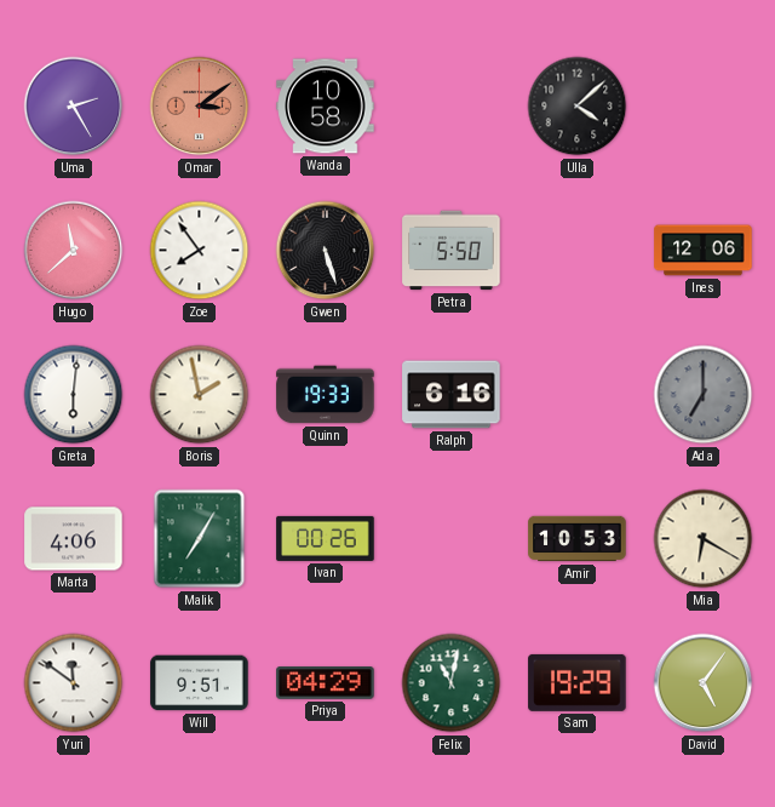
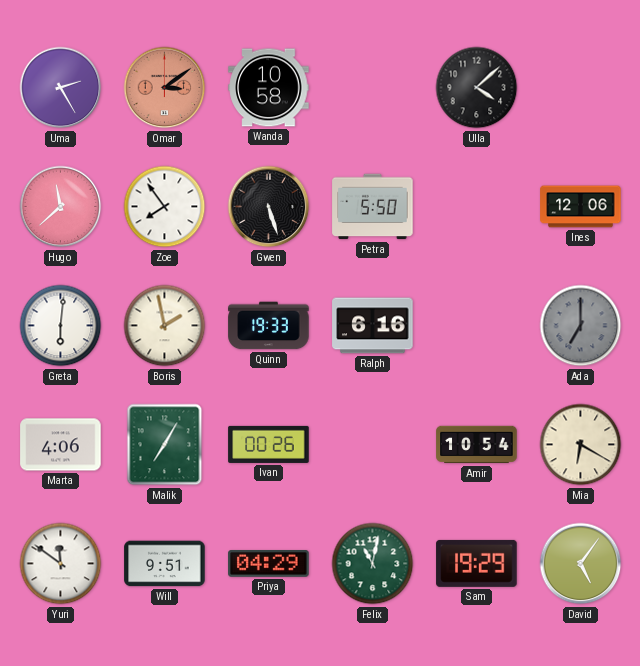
Amir: 10:53 -> 10:54
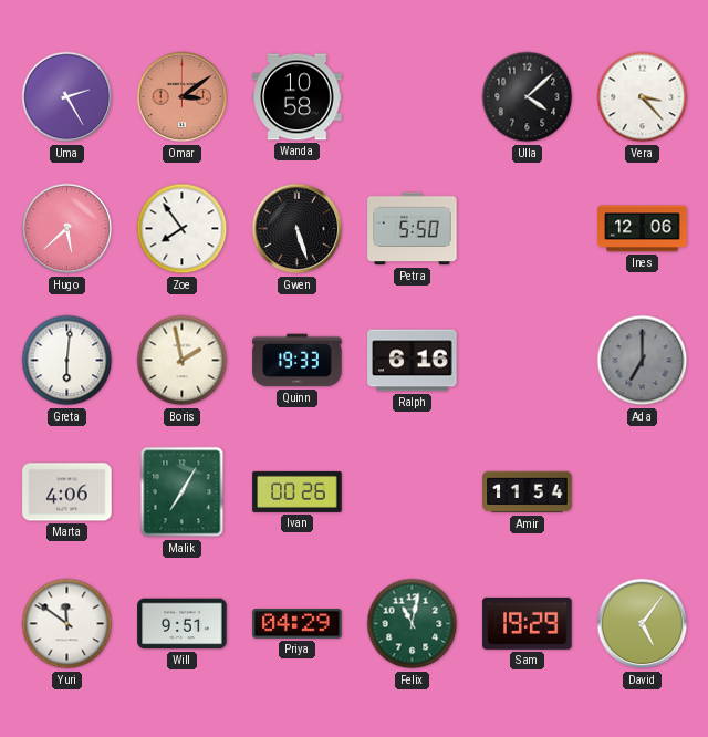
Vera: none -> 3:23
Hugo: 11:38 -> 5:38
Amir: 10:54 -> 11:54
Mia: 6:20 -> none
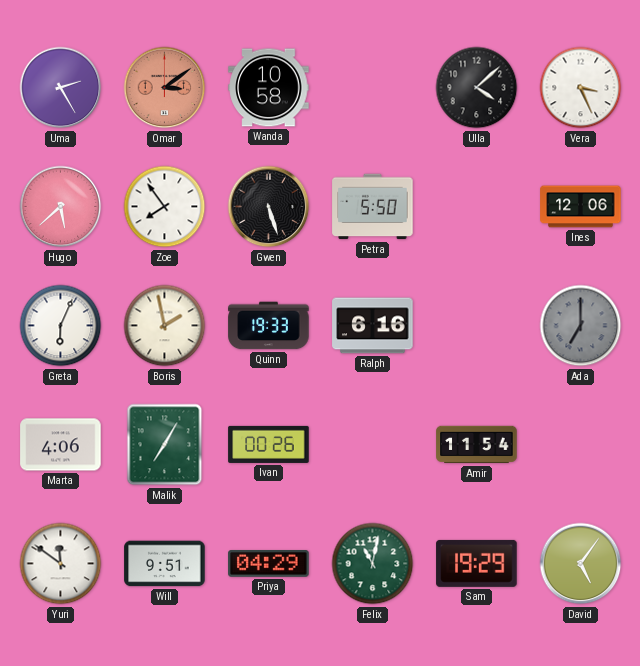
Vera: 3:23 -> 3:26
Greta: 6:01 -> 6:04
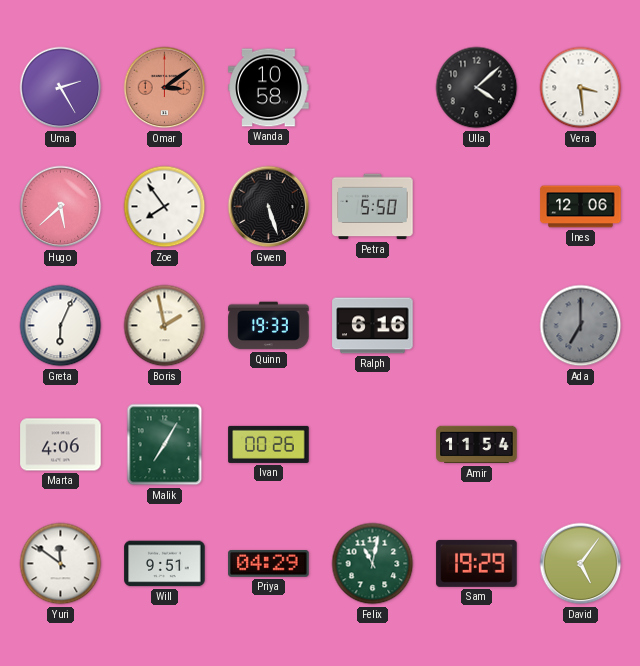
Vera: 3:26 -> 3:29
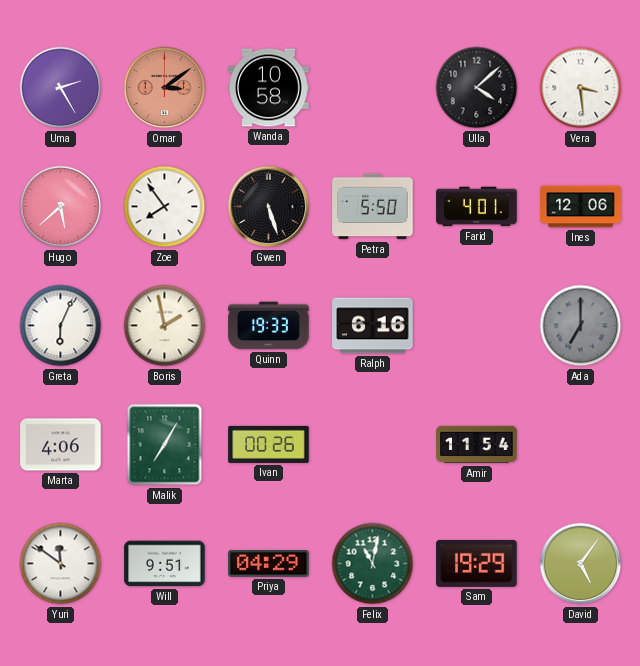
Farid: none -> 4:01
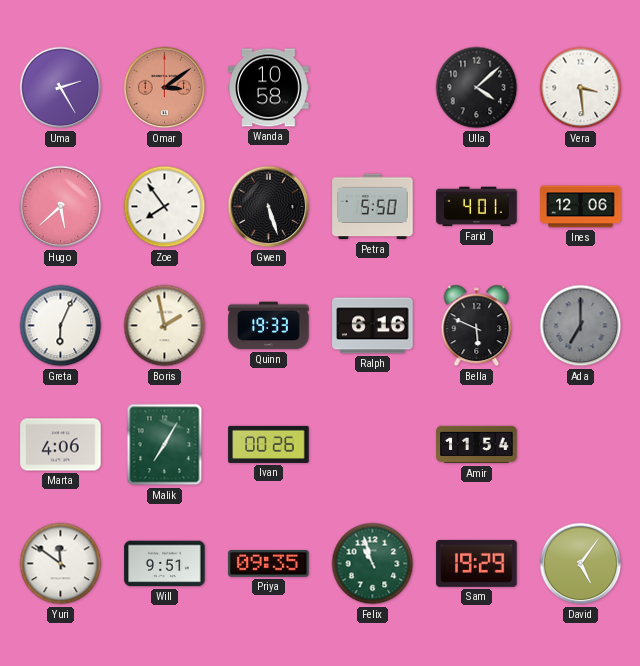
Bella: none -> 5:49
Priya: 04:29 -> 09:35
Felix: 11:02 -> 10:57
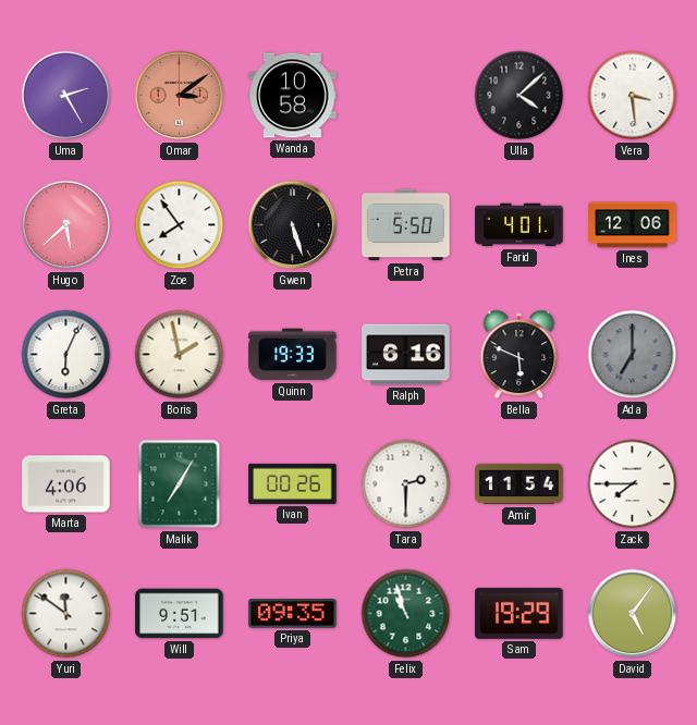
Tara: none -> 2:30
Zack: none -> 7:45
